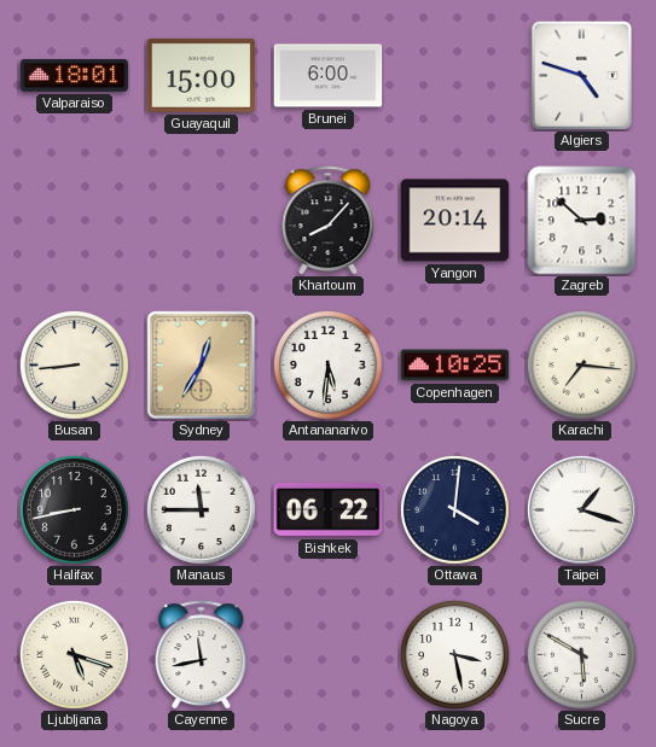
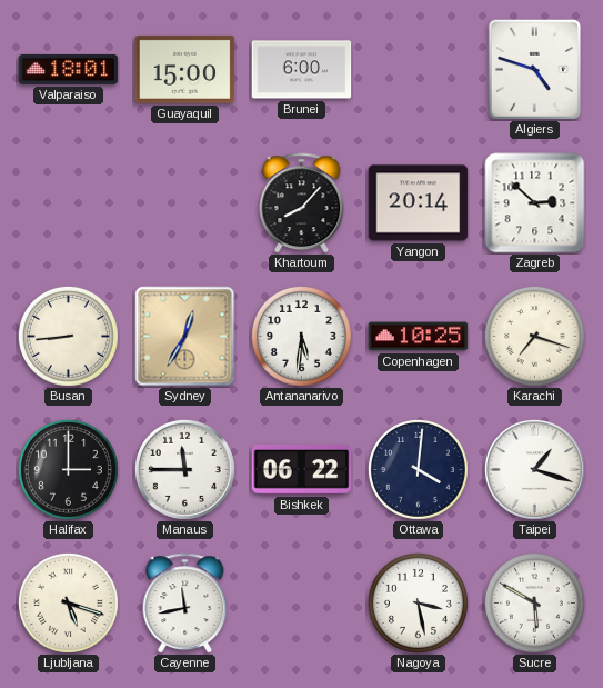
Karachi: 7:16 -> 7:18
Halifax: 8:43 -> 3:00
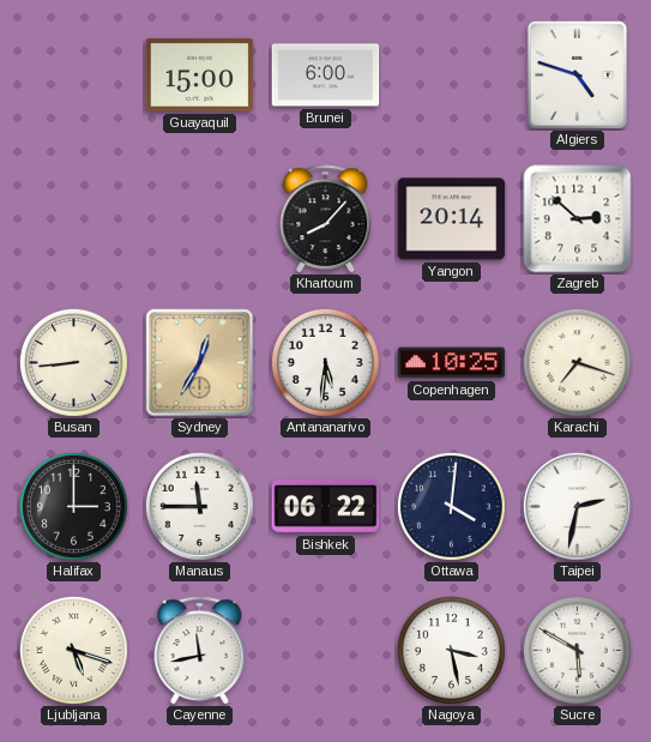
Valparaiso: 18:01 -> none
Taipei: 1:18 -> 2:32
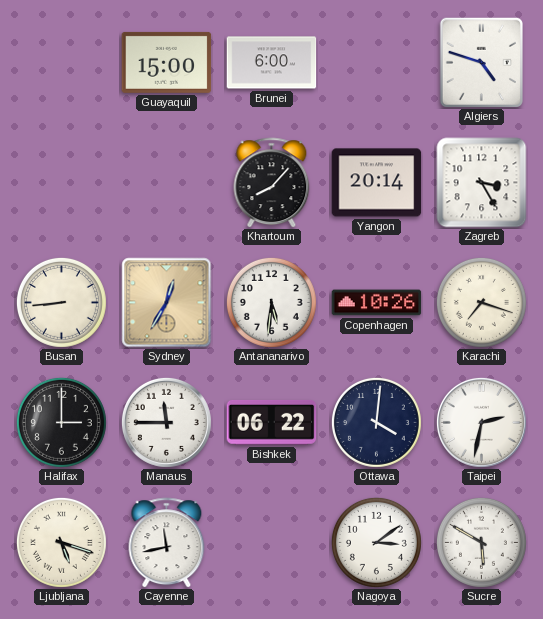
Zagreb: 2:52 -> 3:25
Copenhagen: 10:25 -> 10:26
Nagoya: 3:28 -> 3:09
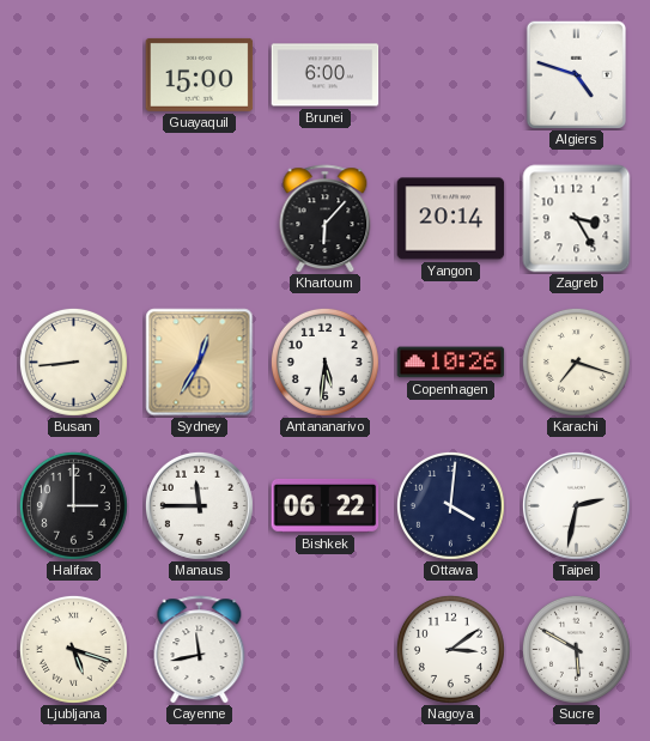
Khartoum: 8:07 -> 6:07
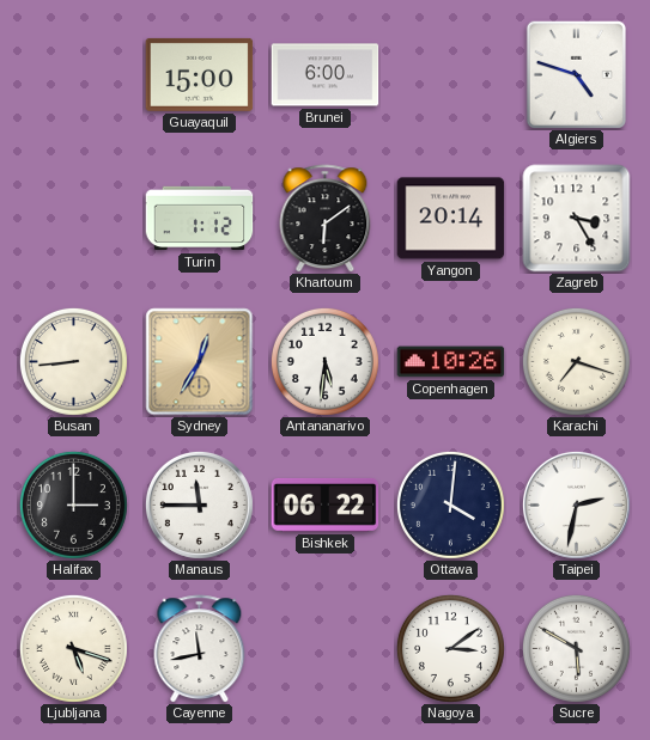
Turin: none -> 1:12
Khartoum: 6:07 -> 6:09
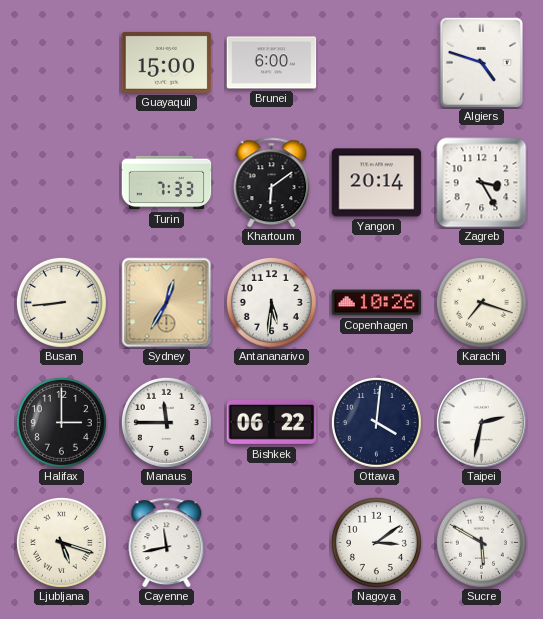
Turin: 1:12 -> 7:33
